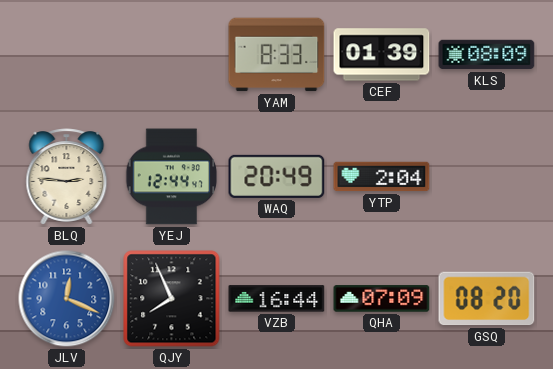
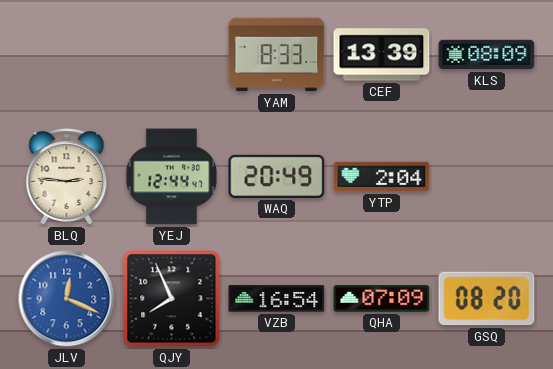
CEF: 01:39 -> 13:39
VZB: 16:44 -> 16:54
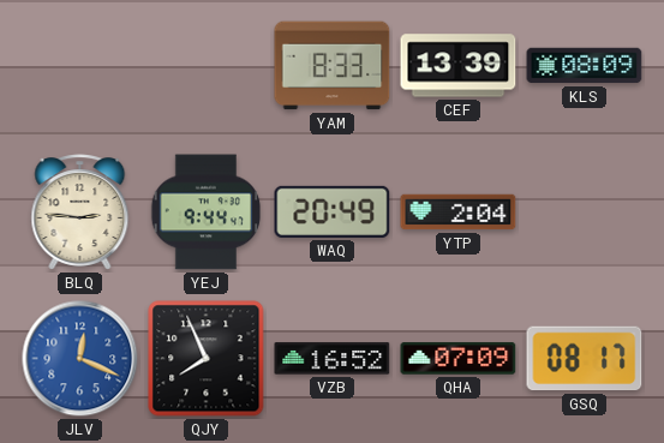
YEJ: 12:44 -> 9:44
VZB: 16:54 -> 16:52
GSQ: 08:20 -> 08:17
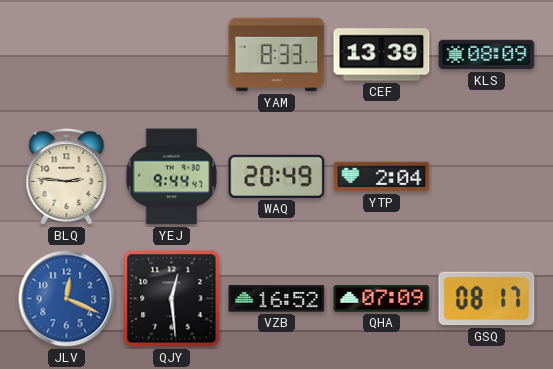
QJY: 7:56 -> 12:29
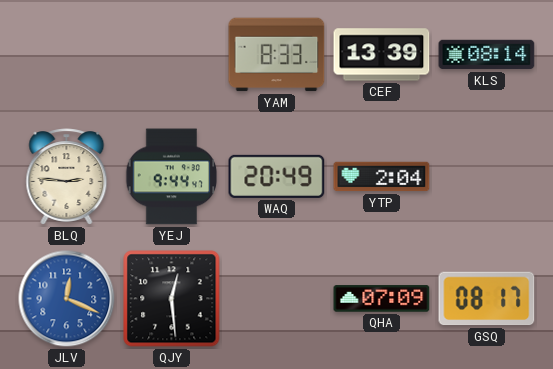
KLS: 08:09 -> 08:14
VZB: 16:52 -> none
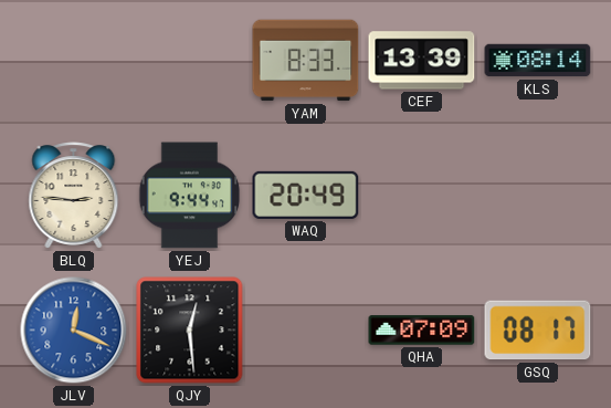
YTP: 2:04 -> none
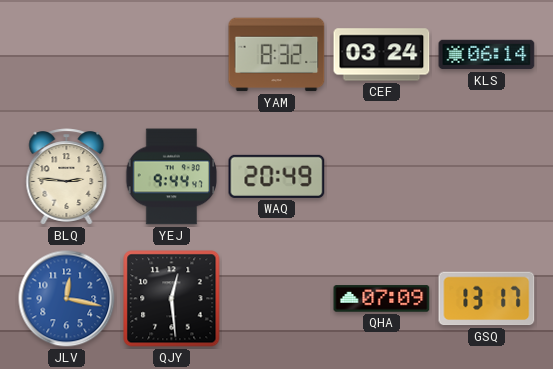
YAM: 8:33 -> 8:32
CEF: 13:39 -> 03:24
KLS: 08:14 -> 06:14
JLV: 12:19 -> 12:17
GSQ: 08:17 -> 13:17
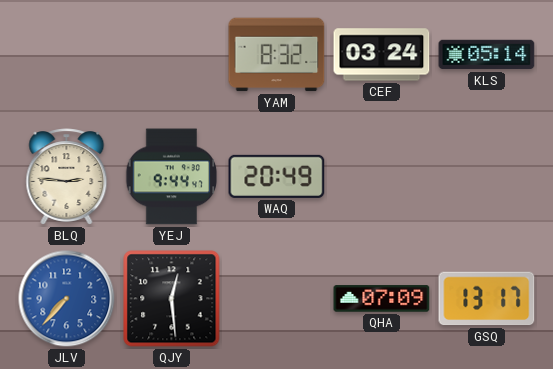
KLS: 06:14 -> 05:14
JLV: 12:17 -> 7:37
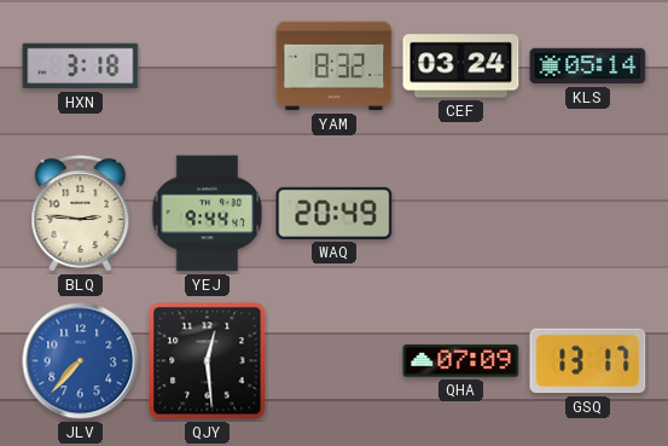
HXN: none -> 3:18
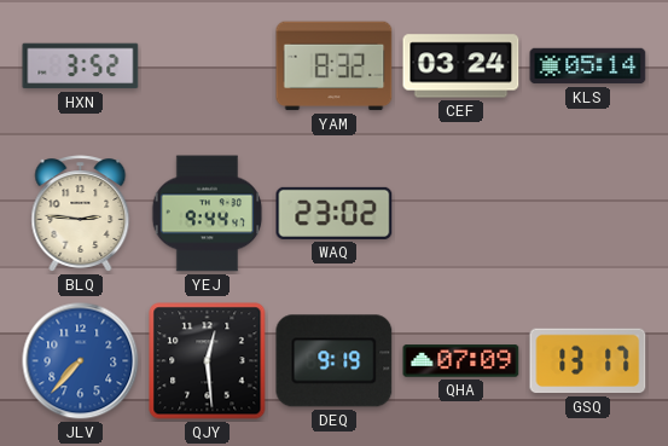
HXN: 3:18 -> 3:52
WAQ: 20:49 -> 23:02
DEQ: none -> 9:19
